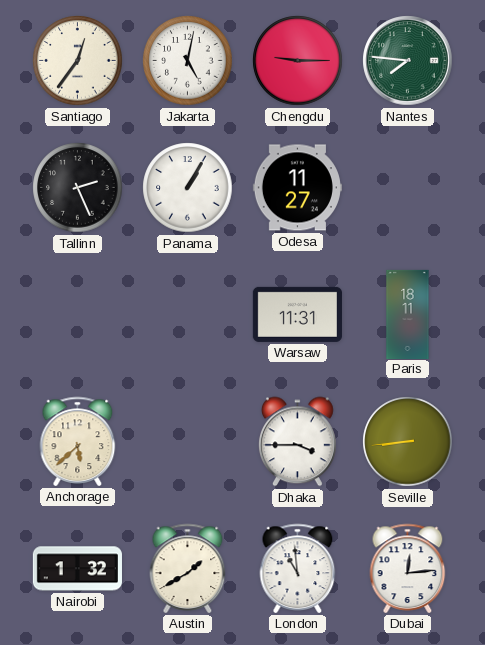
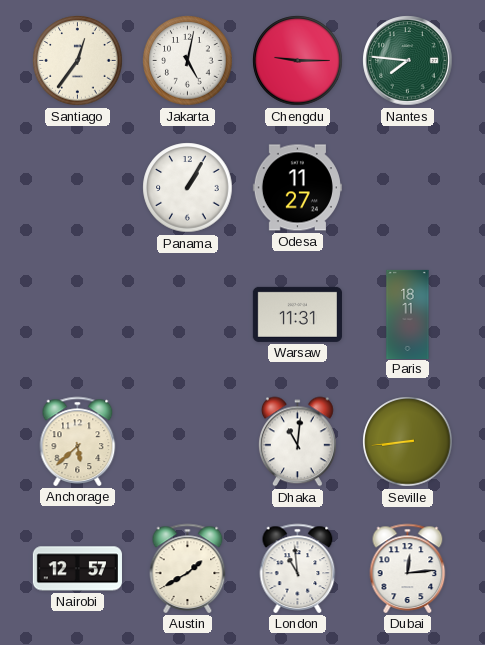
Tallinn: 2:26 -> none
Dhaka: 3:45 -> 11:01
Nairobi: 1:32 -> 12:57
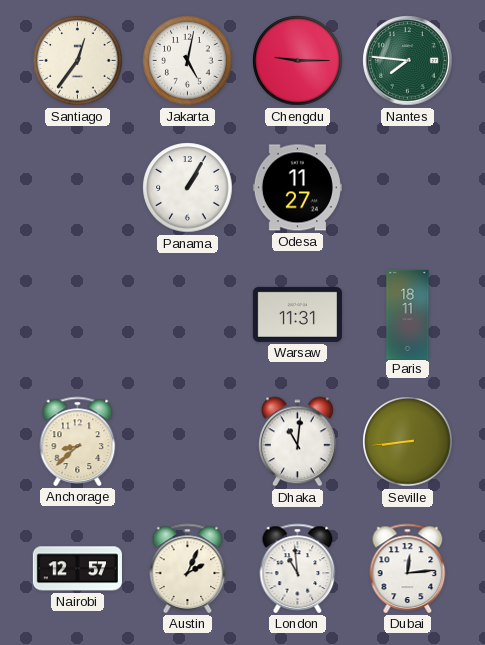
Anchorage: 5:38 -> 8:38
Austin: 1:40 -> 2:04
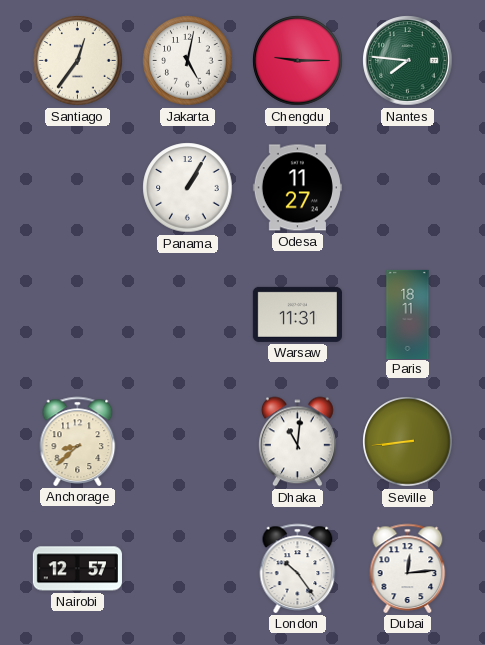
Austin: 2:04 -> none
London: 10:59 -> 10:24
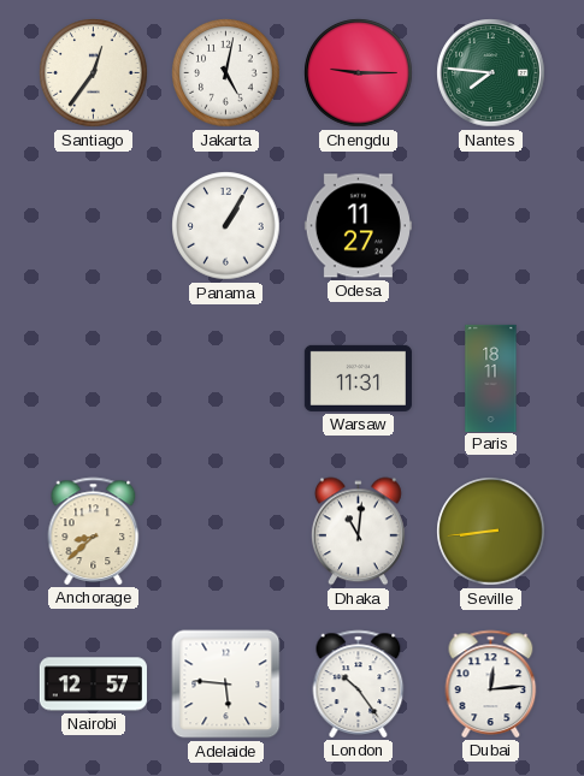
Adelaide: none -> 5:46
